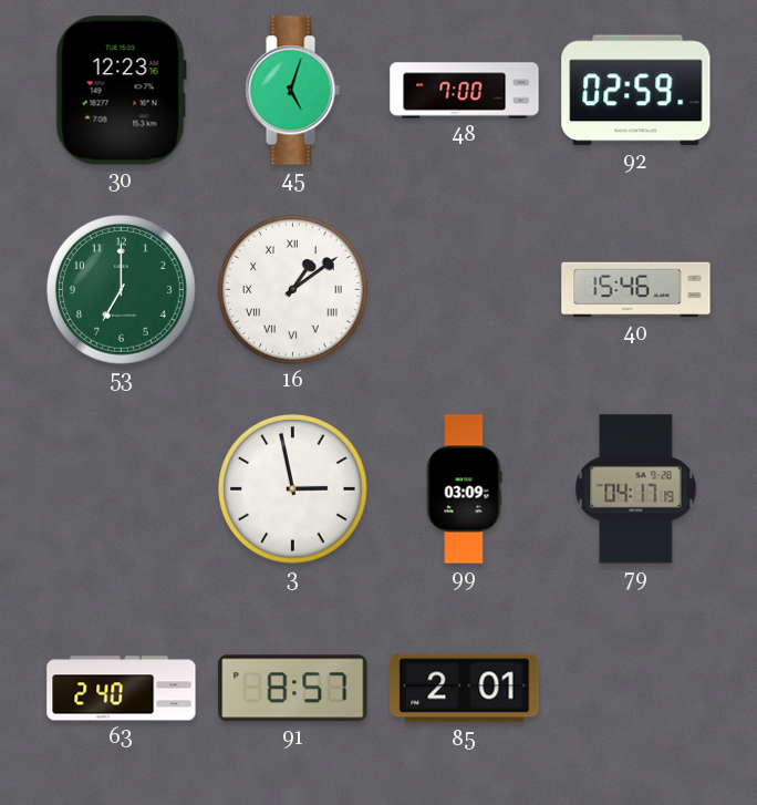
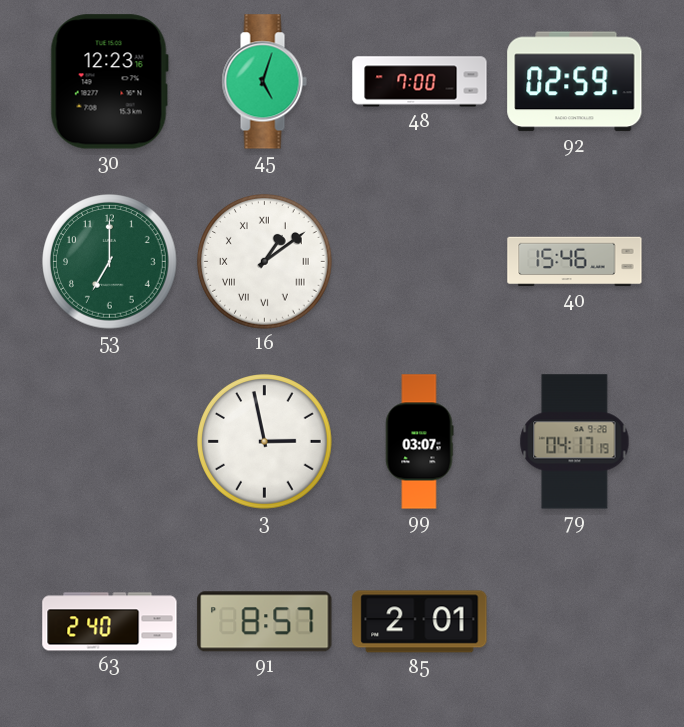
99: 03:09 -> 03:07
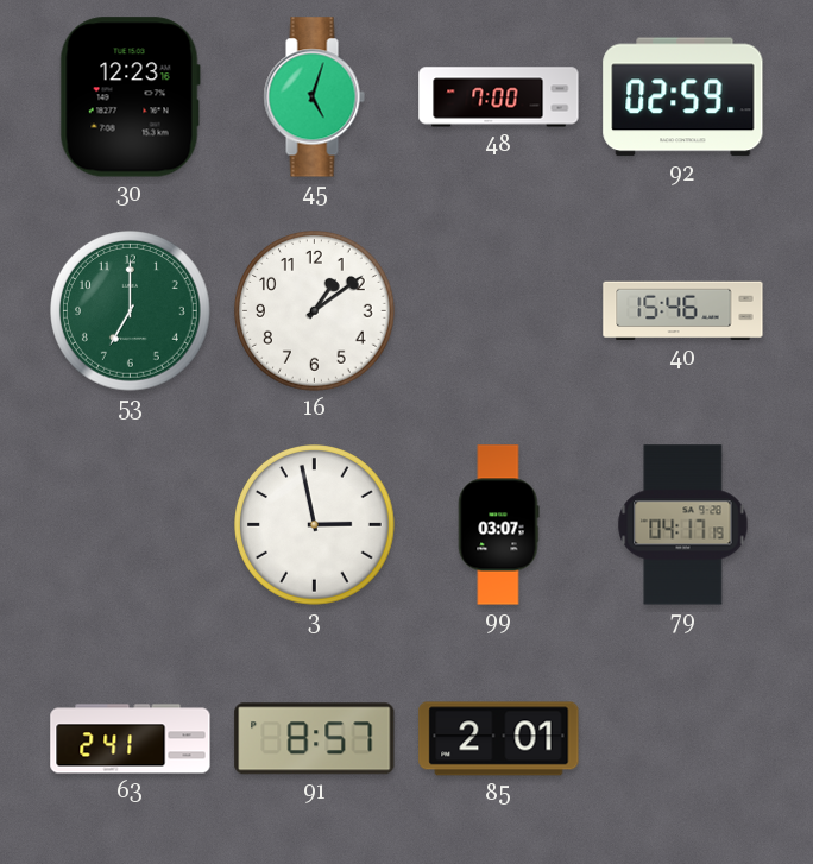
16 numerals: Roman -> Arabic
63: 2:40 -> 2:41
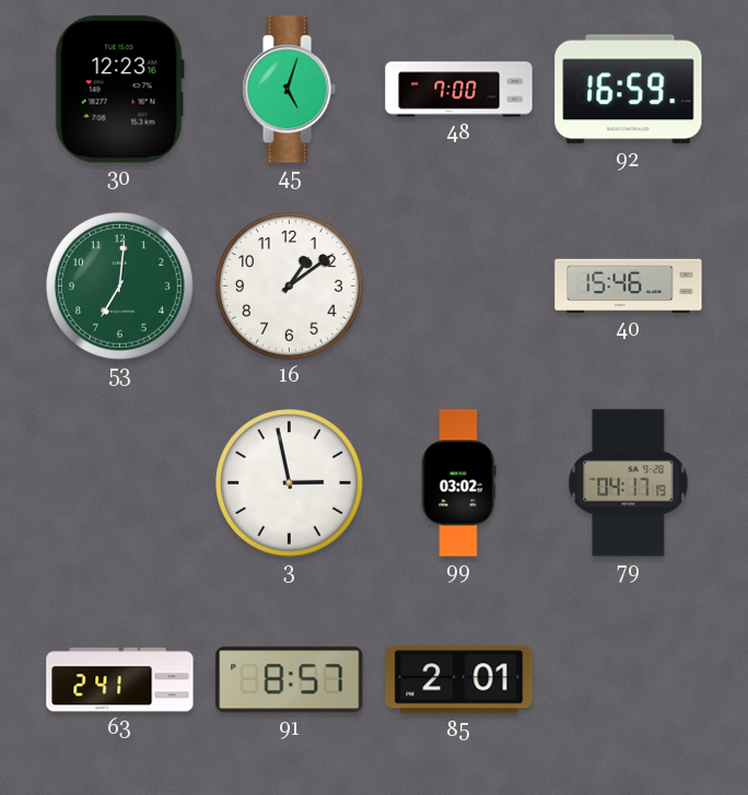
92: 02:59 -> 16:59
53: 7:00 -> 7:01
99: 03:07 -> 03:02
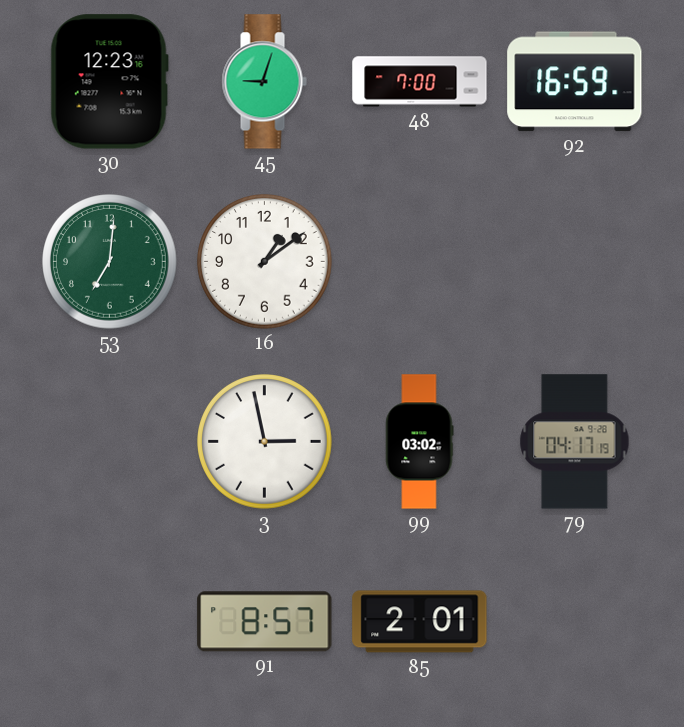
45: 5:03 -> 9:03
40: 15:46 -> none
63: 2:41 -> none
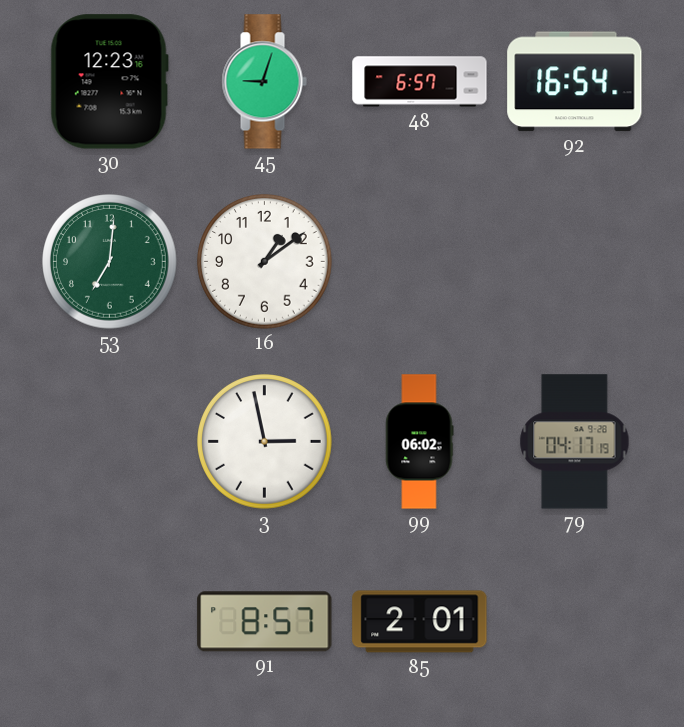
48: 7:00 -> 6:57
92: 16:59 -> 16:54
99: 03:02 -> 06:02
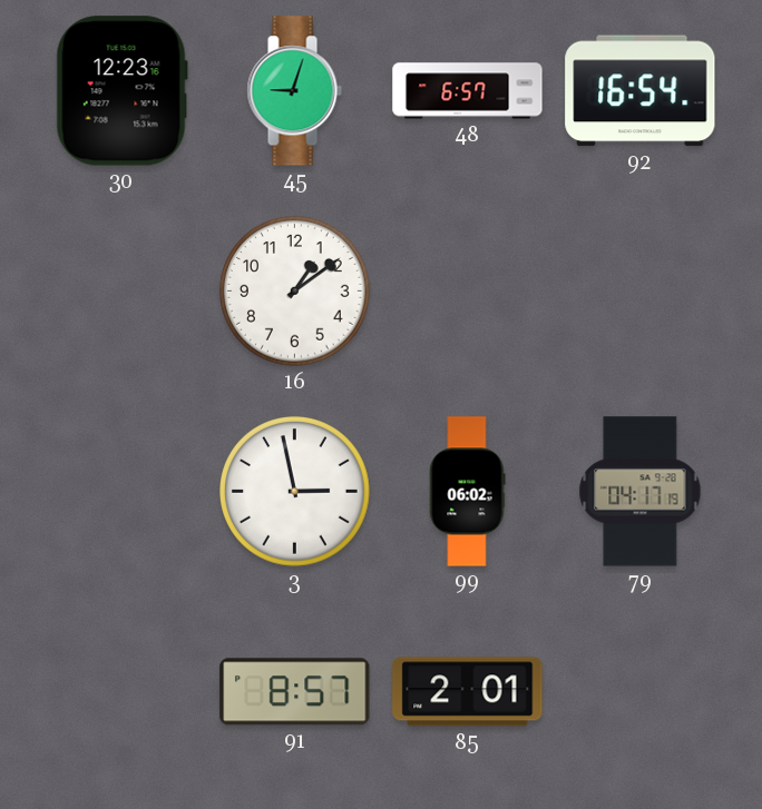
53: 7:01 -> none
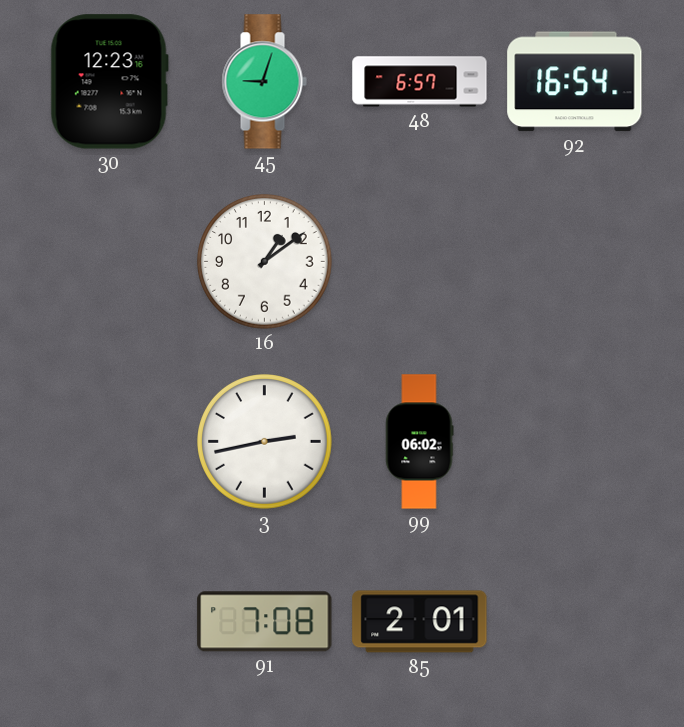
3: 2:58 -> 2:43
79: 04:17 -> none
91: 8:57 -> 7:08
